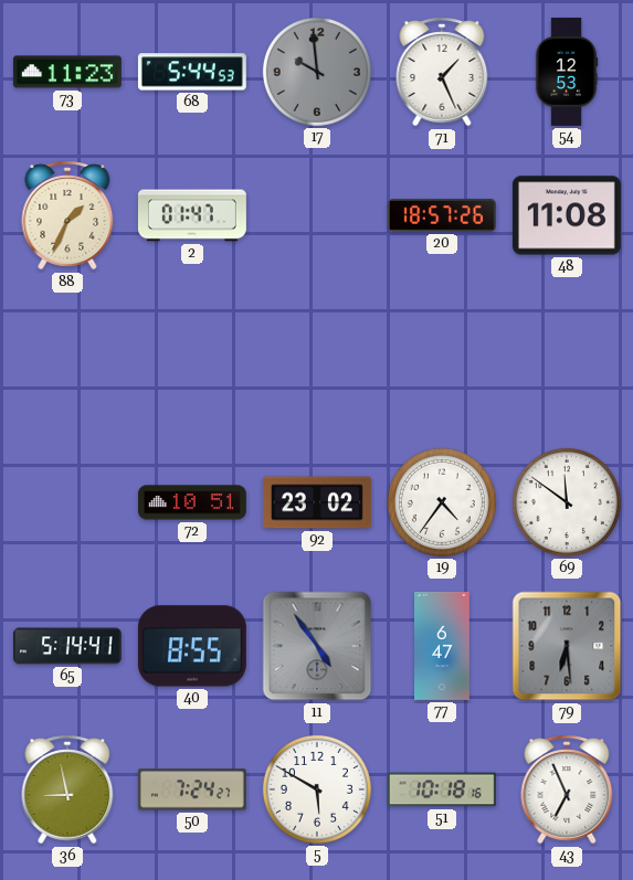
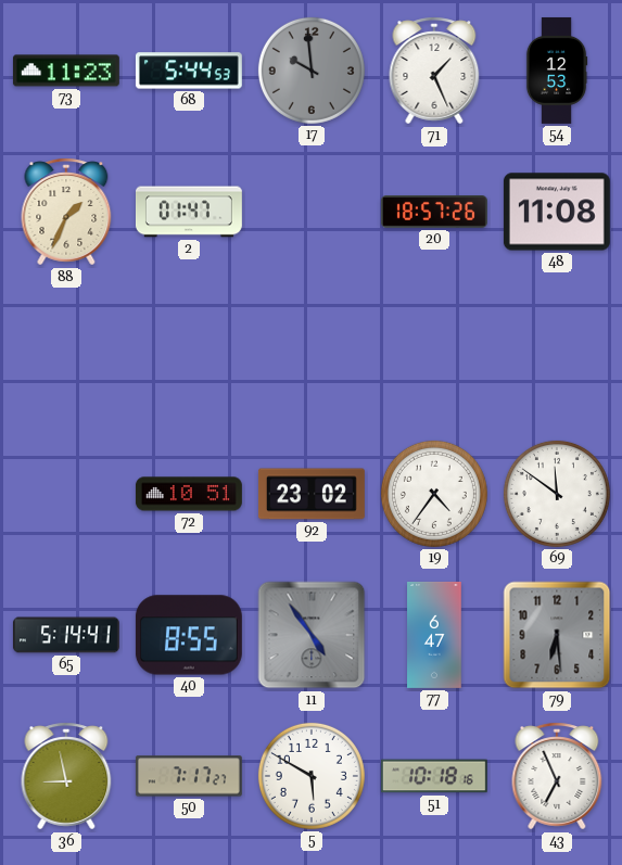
50: 7:24 -> 7:17
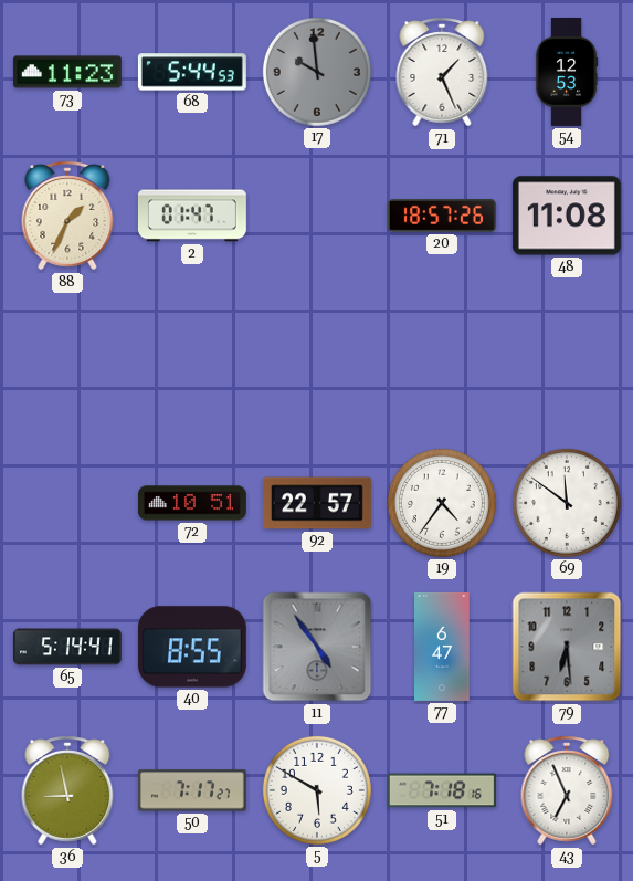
92: 23:02 -> 22:57
51: 10:18 -> 7:18
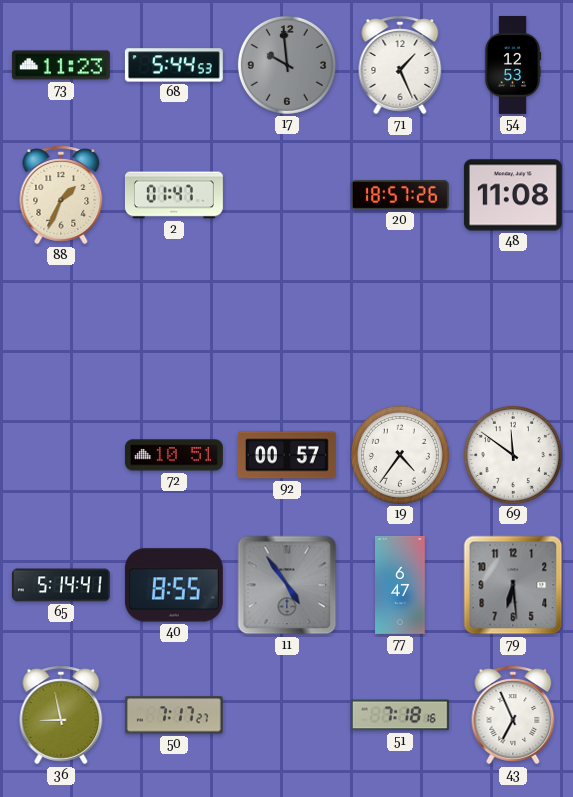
92: 22:57 -> 00:57
5: 5:50 -> none
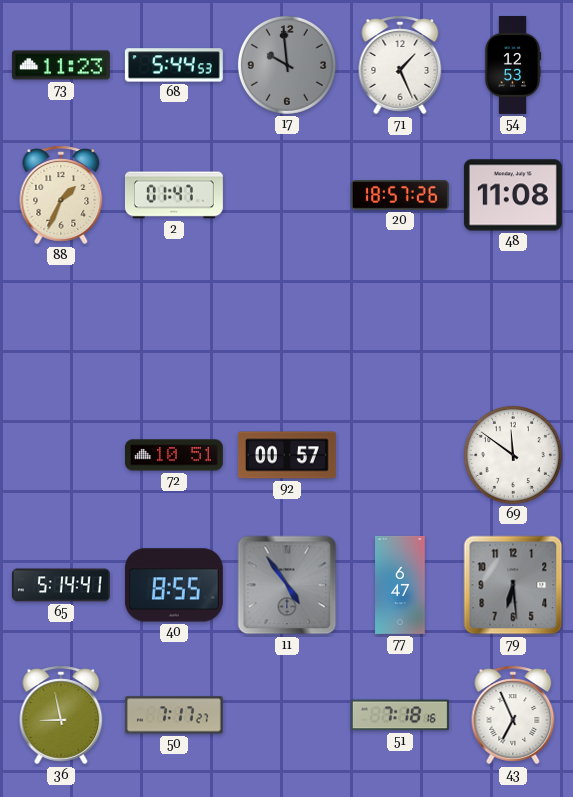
19: 4:36 -> none
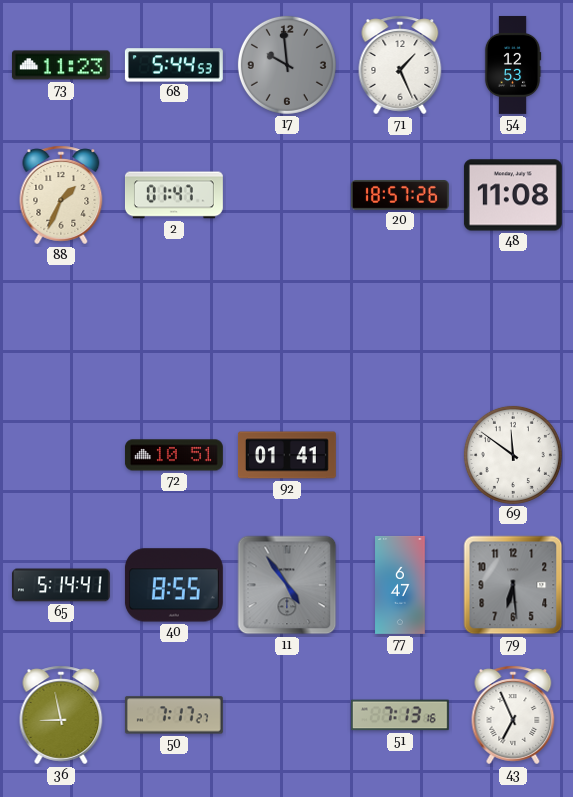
92: 00:57 -> 01:41
51: 7:18 -> 7:13
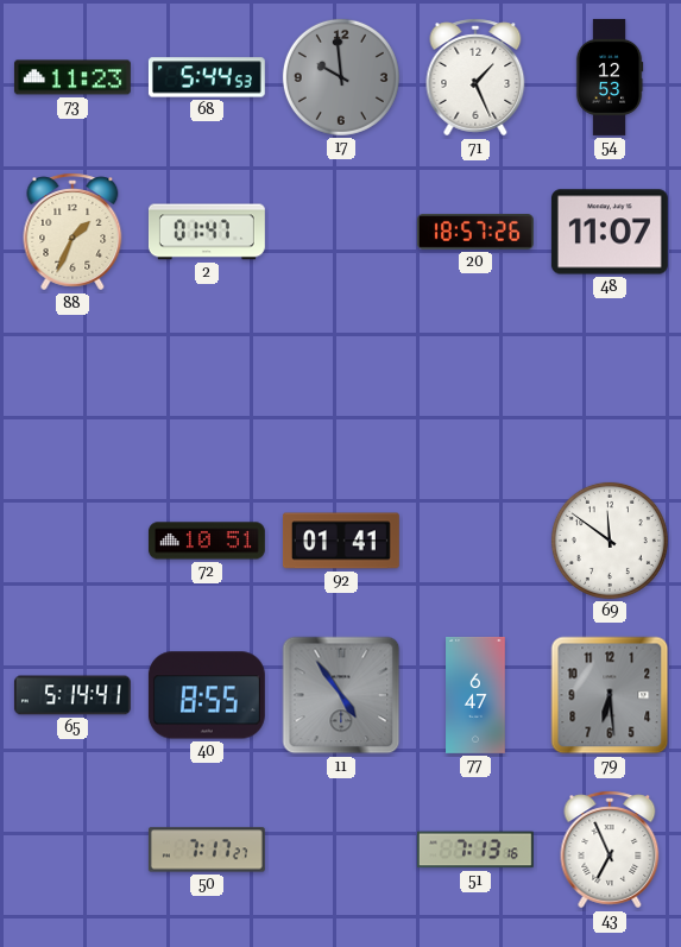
48: 11:08 -> 11:07
36: 8:58 -> none
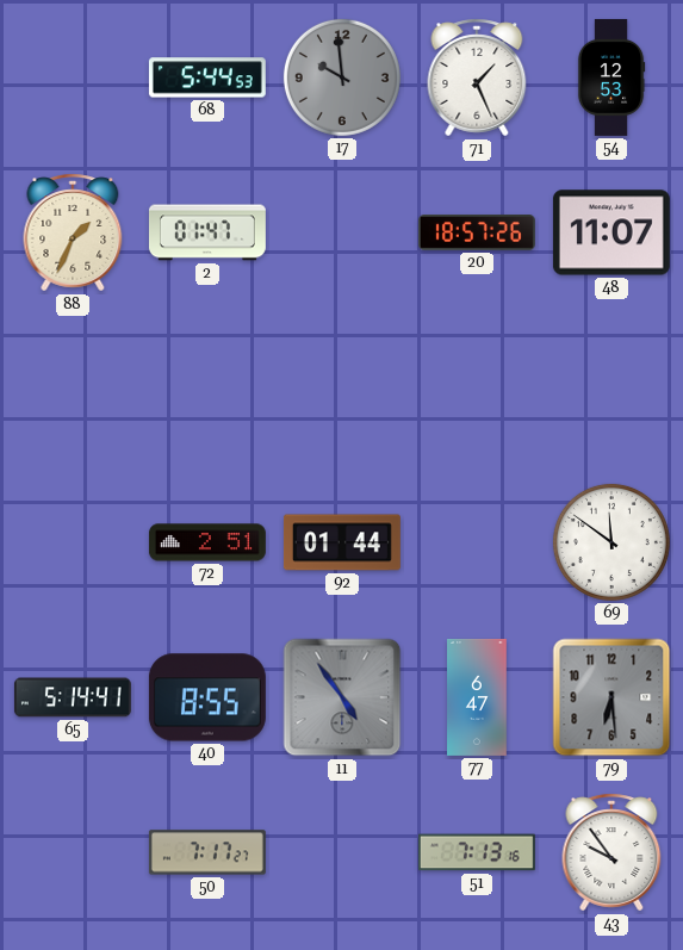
73: 11:23 -> none
72: 10:51 -> 2:51
92: 01:41 -> 01:44
43: 6:56 -> 9:54
